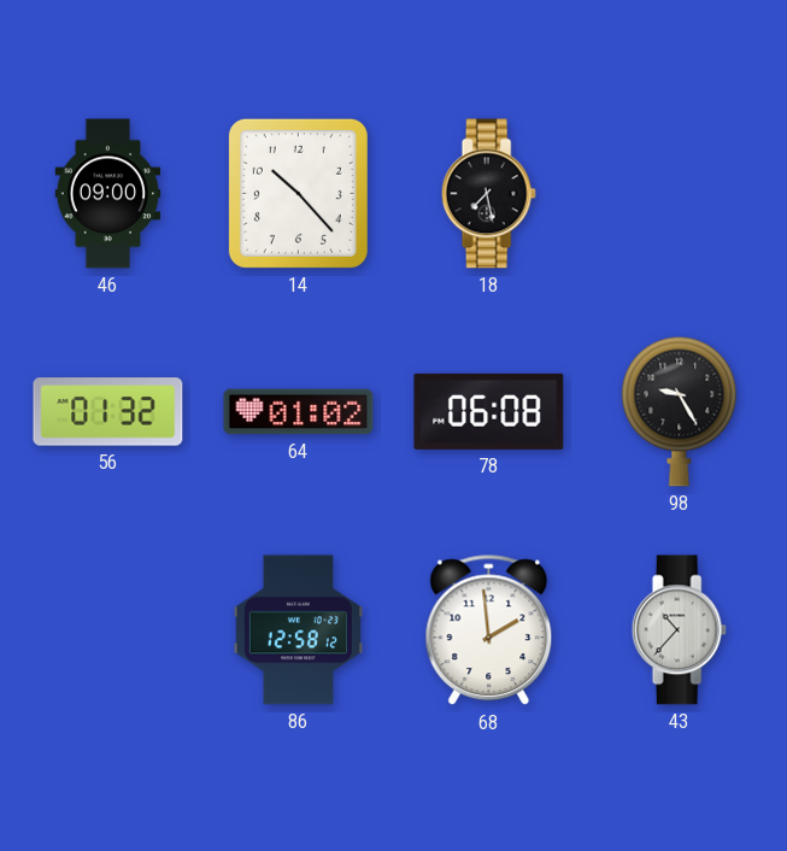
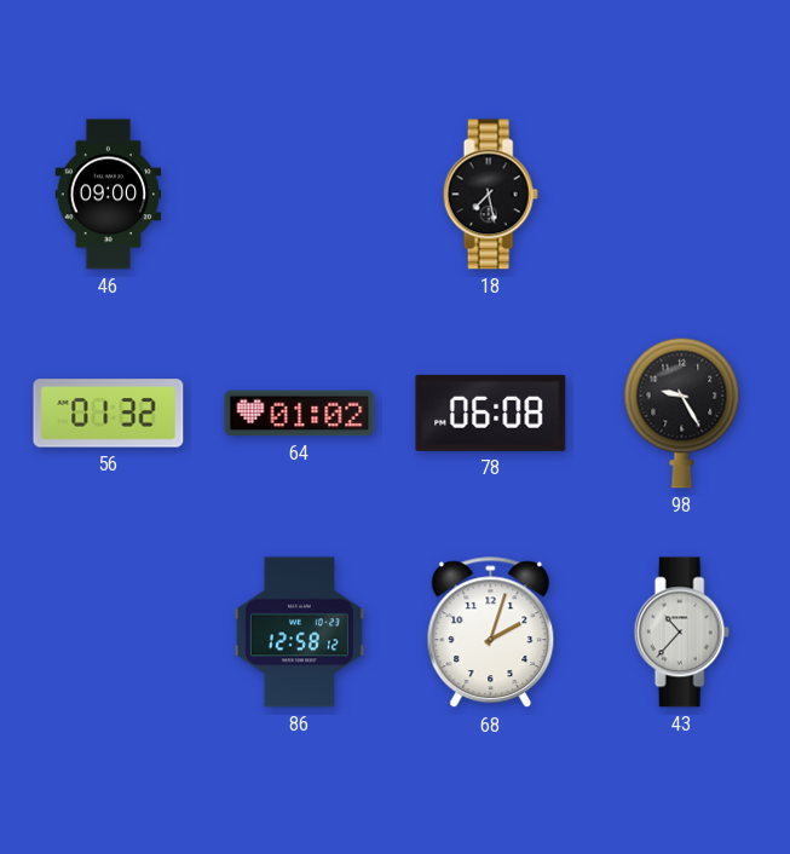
14: 10:23 -> none
68: 1:59 -> 2:03
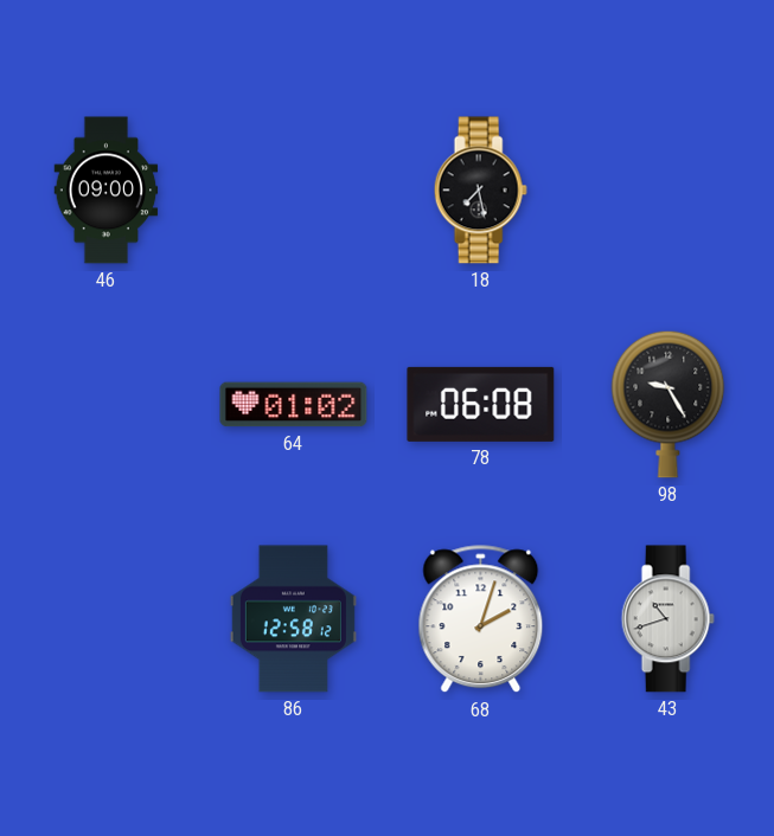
56: 01:32 -> none
43: 10:37 -> 10:42
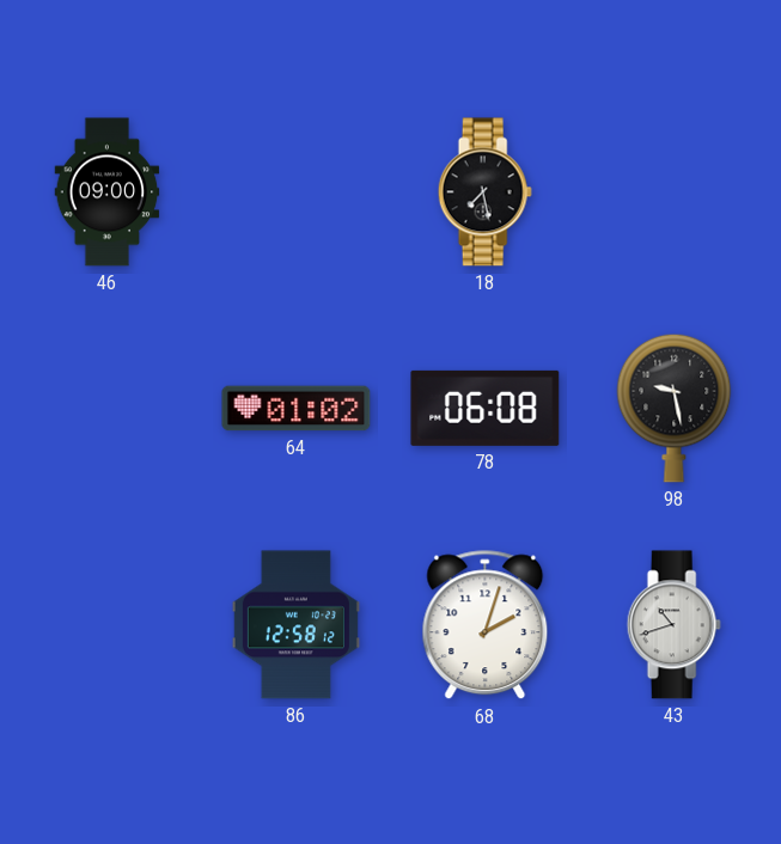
98: 9:25 -> 9:28
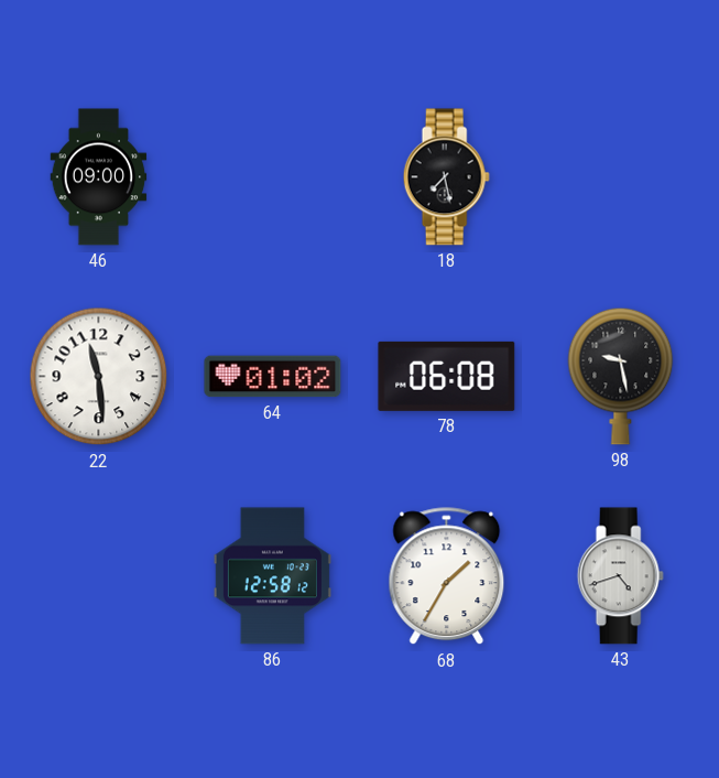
22: none -> 11:29
68: 2:03 -> 1:35
43: 10:42 -> 4:42
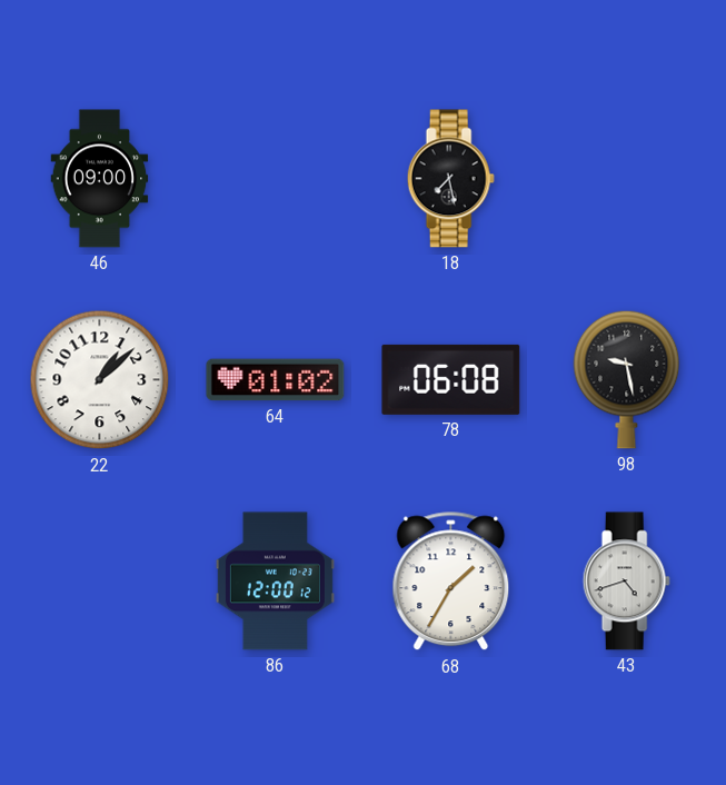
22: 11:29 -> 1:08
86: 12:58 -> 12:00
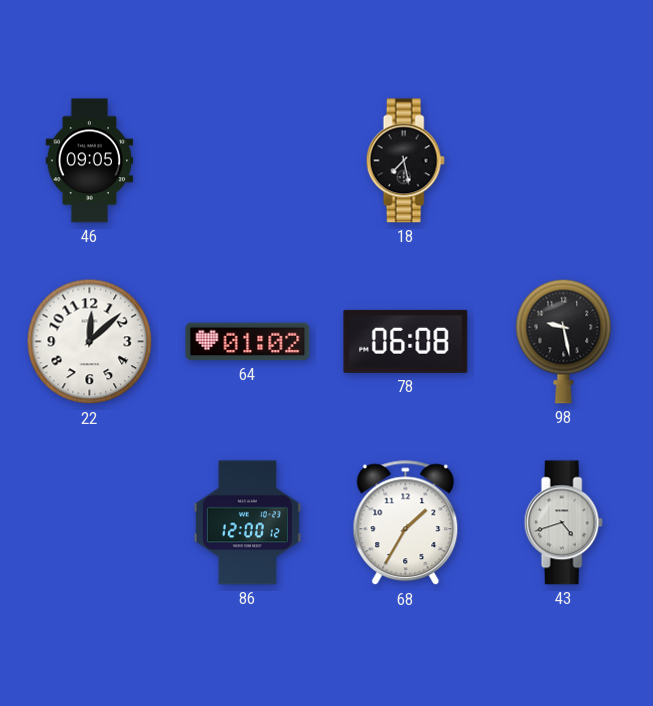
46: 09:00 -> 09:05
22: 1:08 -> 12:08
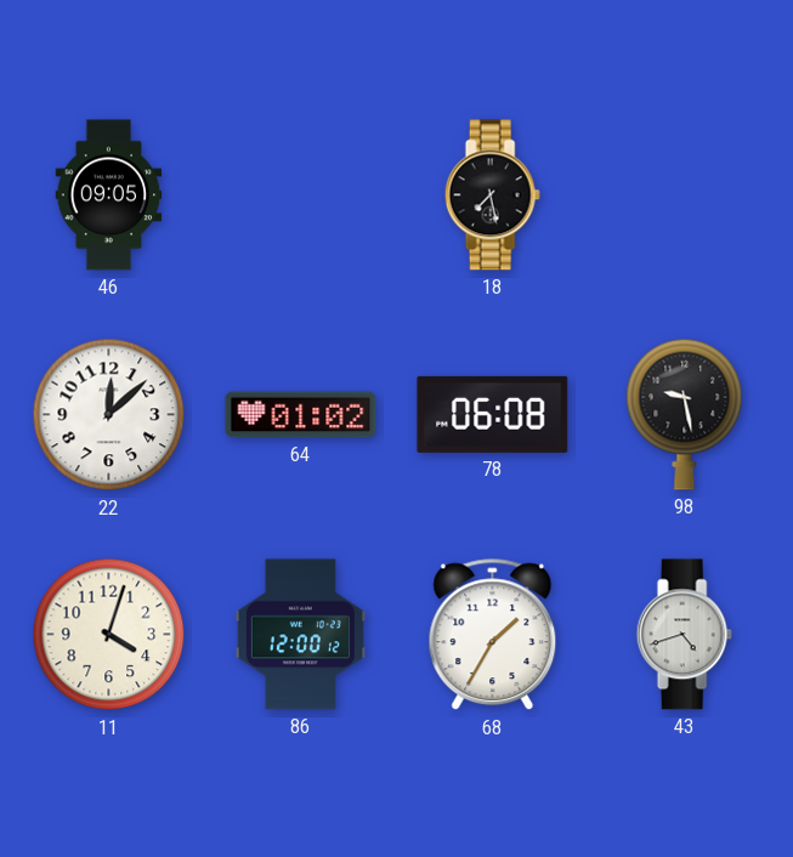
11: none -> 4:03
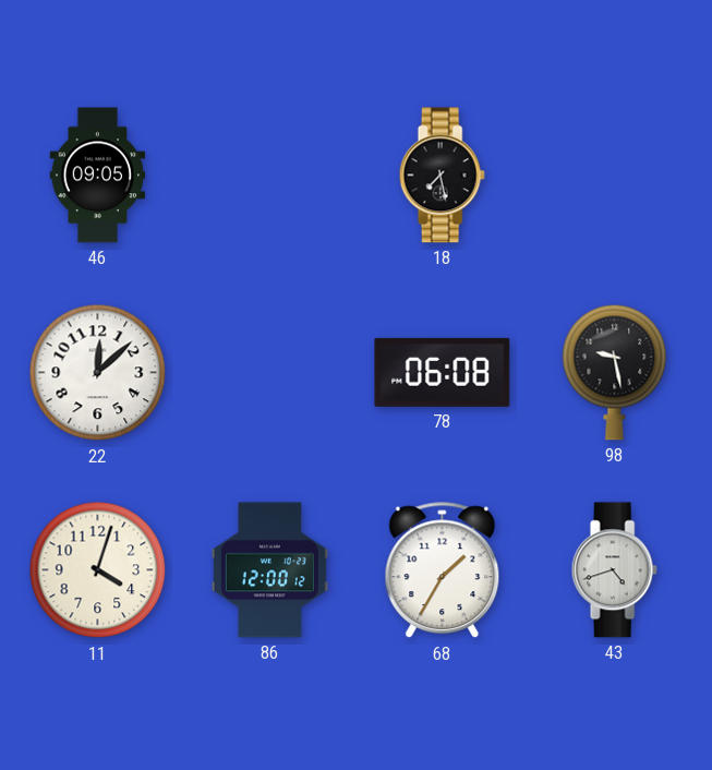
64: 01:02 -> none
